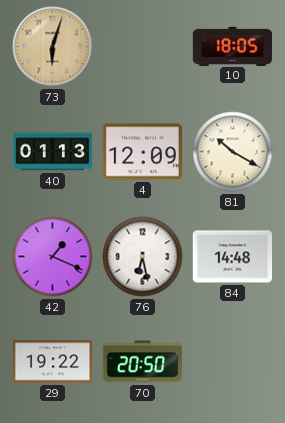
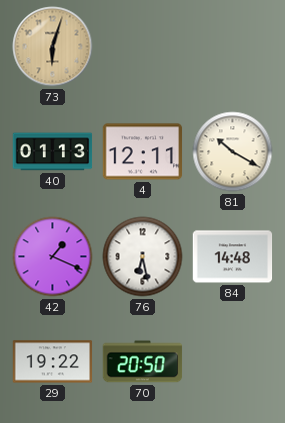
10: 18:05 -> none
4: 12:09 -> 12:11
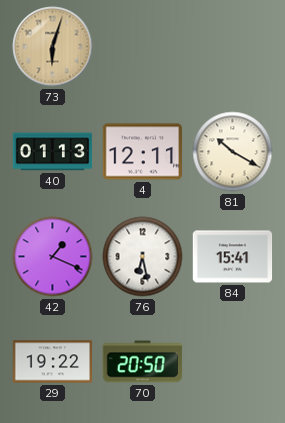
84: 14:48 -> 15:41
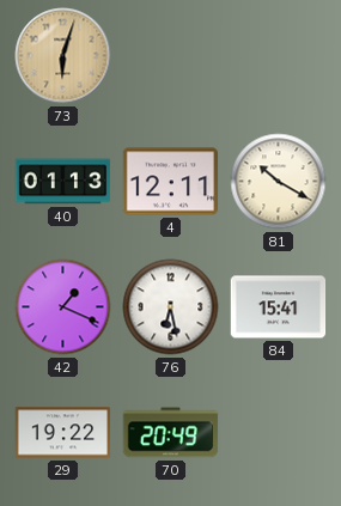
70: 20:50 -> 20:49
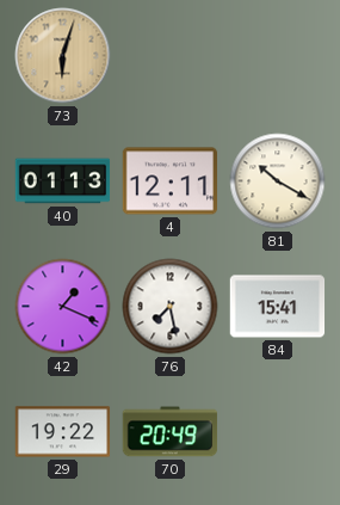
76: 6:28 -> 7:28
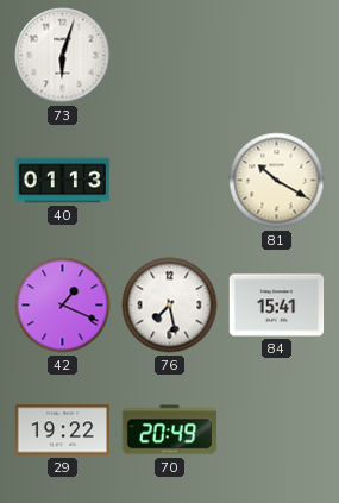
73 dial: champagne -> white
4: 12:11 -> none
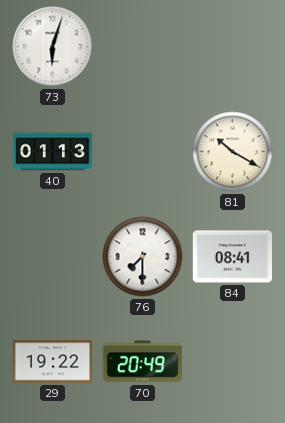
42: 1:19 -> none
76: 7:28 -> 7:30
84: 15:41 -> 08:41
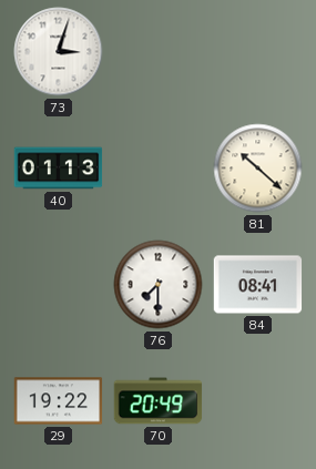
73: 6:03 -> 3:03
81: 10:20 -> 10:22
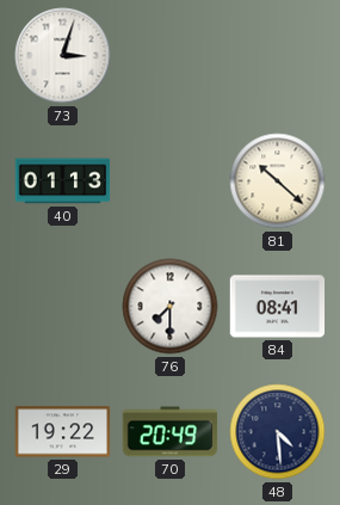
48: none -> 4:29
